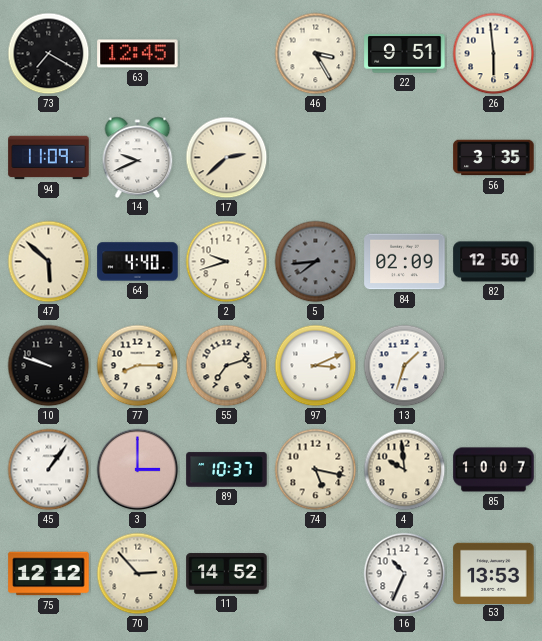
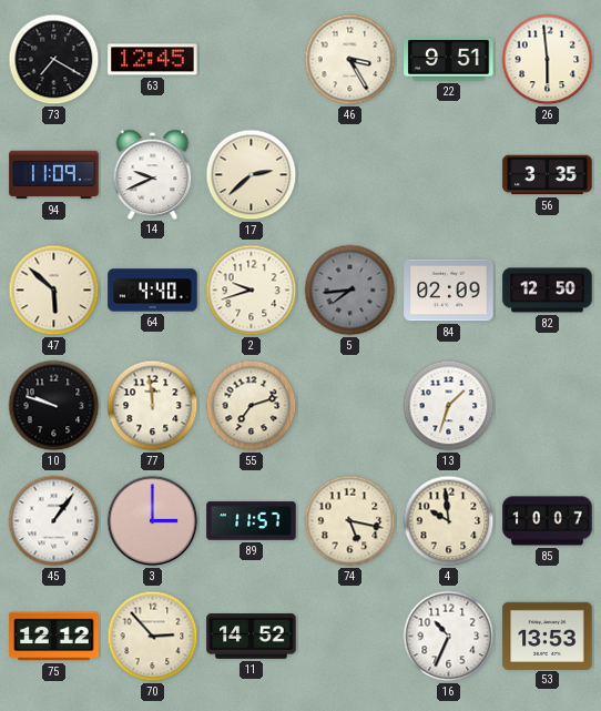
77: 8:15 -> 11:59
97: 3:11 -> none
89: 10:37 -> 11:57
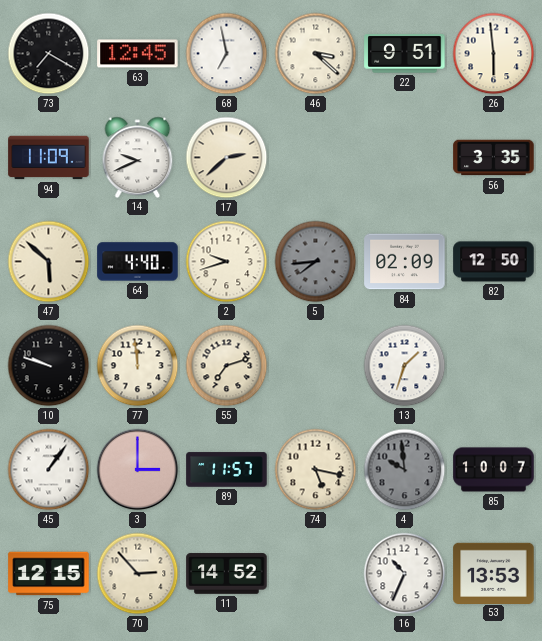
68: none -> 6:58
46: 3:25 -> 3:22
4 dial: cream -> grey
75: 12:12 -> 12:15
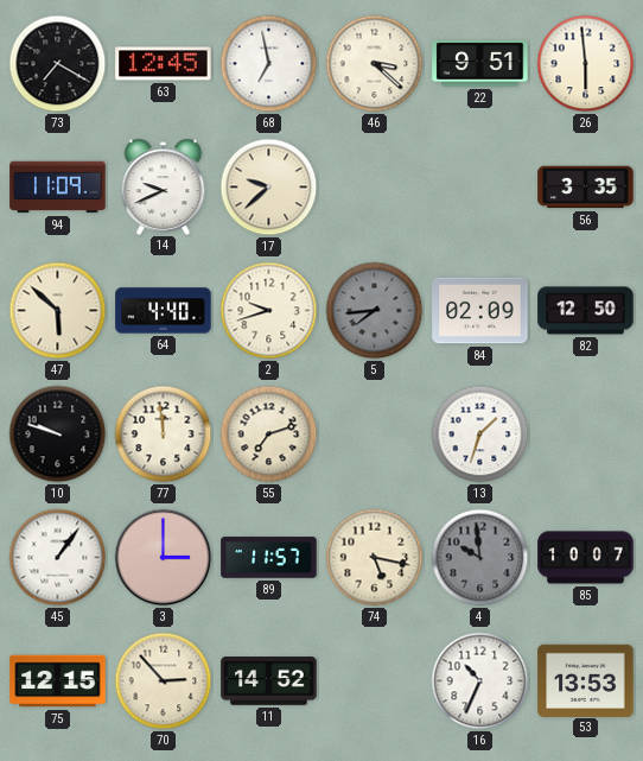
17: 2:38 -> 9:38
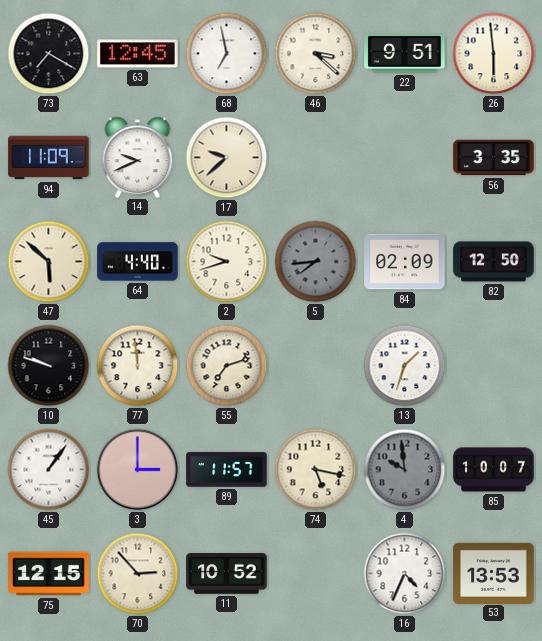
11: 14:52 -> 10:52
16: 10:34 -> 4:34
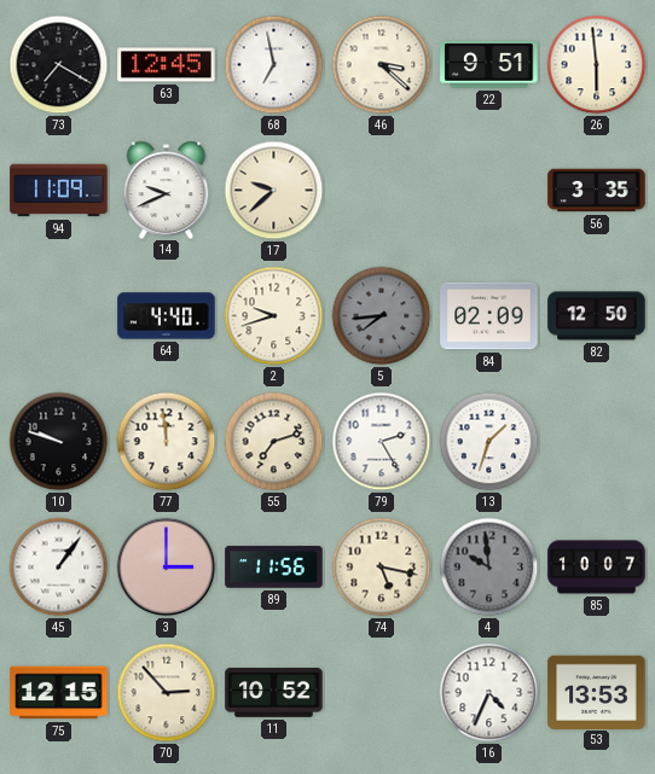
47: 5:52 -> none
79: none -> 2:25
89: 11:57 -> 11:56
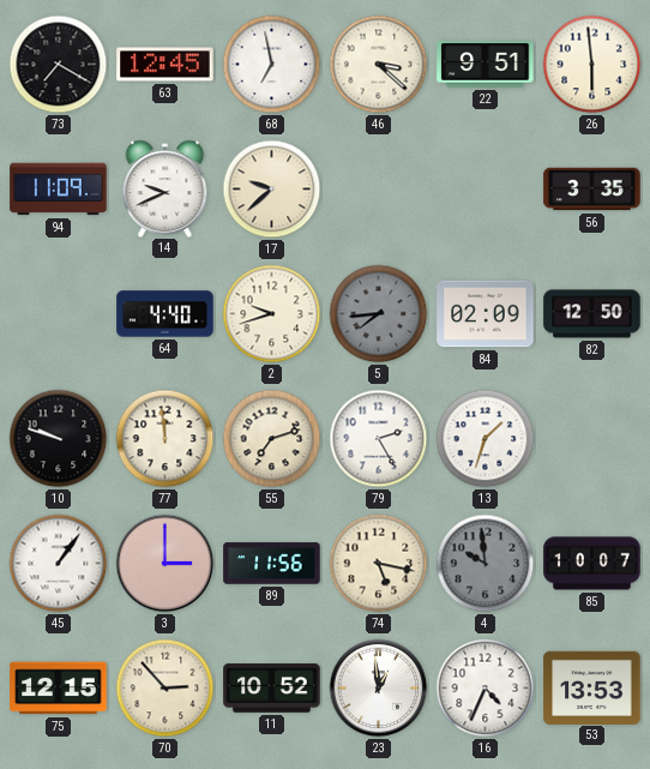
23: none -> 12:59
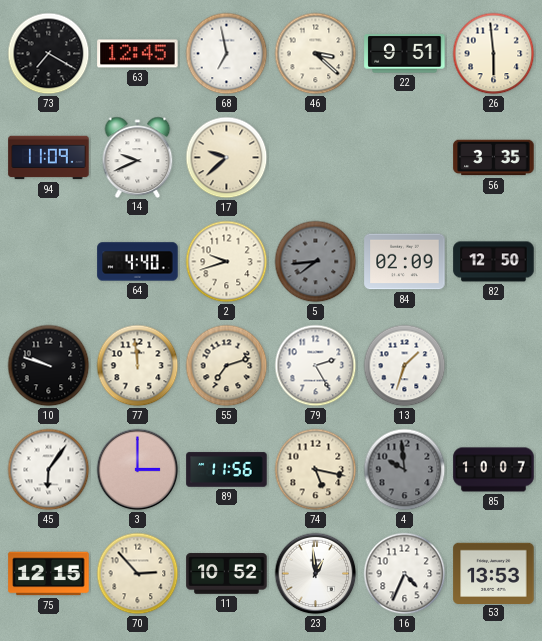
45: 1:06 -> 6:06
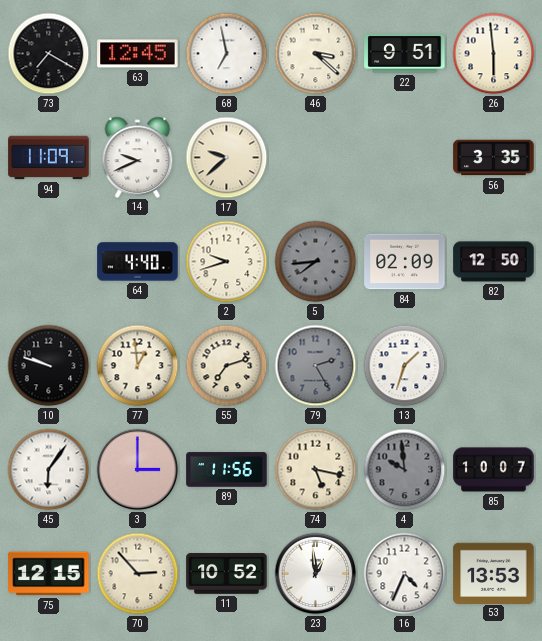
77: 11:59 -> 12:59
79 dial: white -> grey
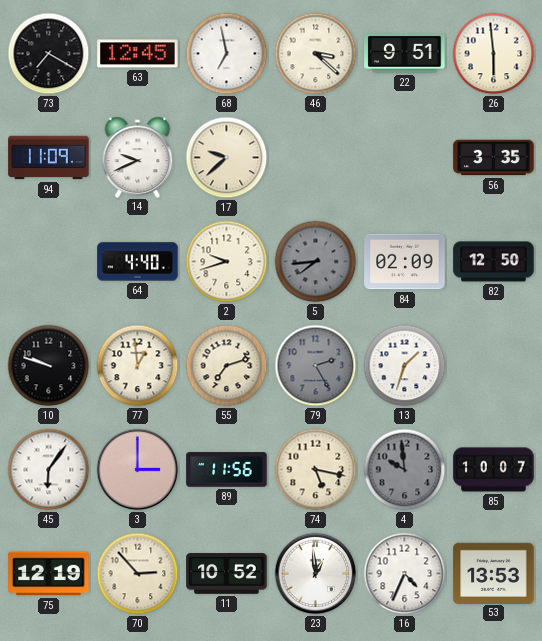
75: 12:15 -> 12:19
